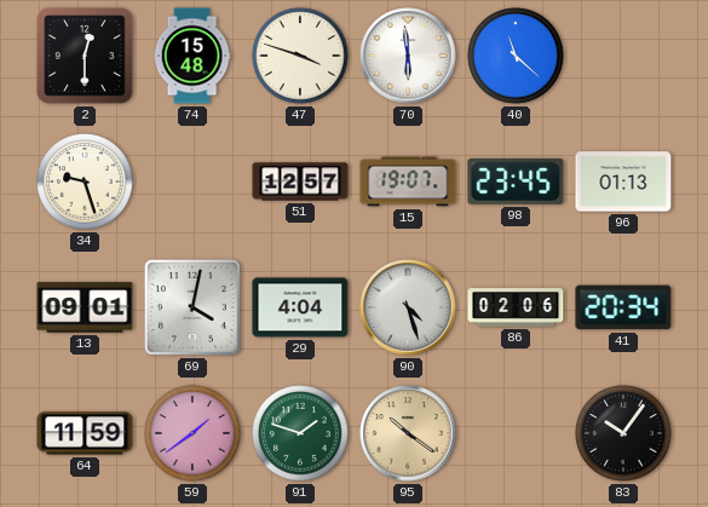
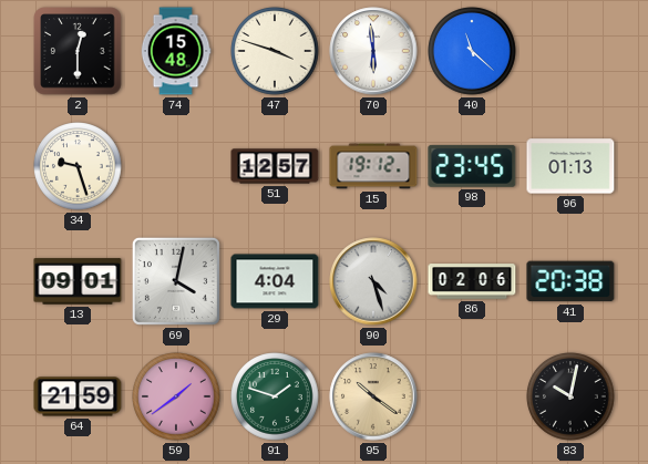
15: 19:07 -> 19:12
41: 20:34 -> 20:38
64: 11:59 -> 21:59
83: 10:06 -> 10:02
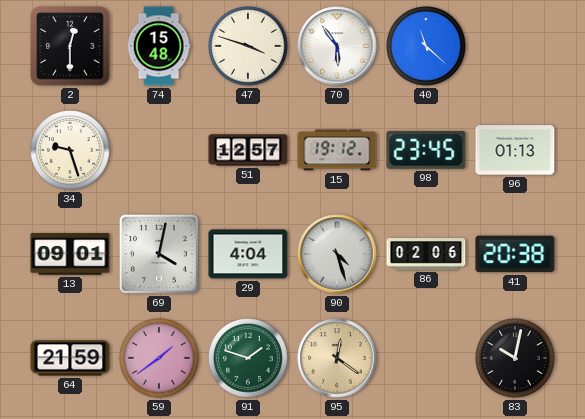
70: 5:59 -> 5:54
95: 10:21 -> 12:21
